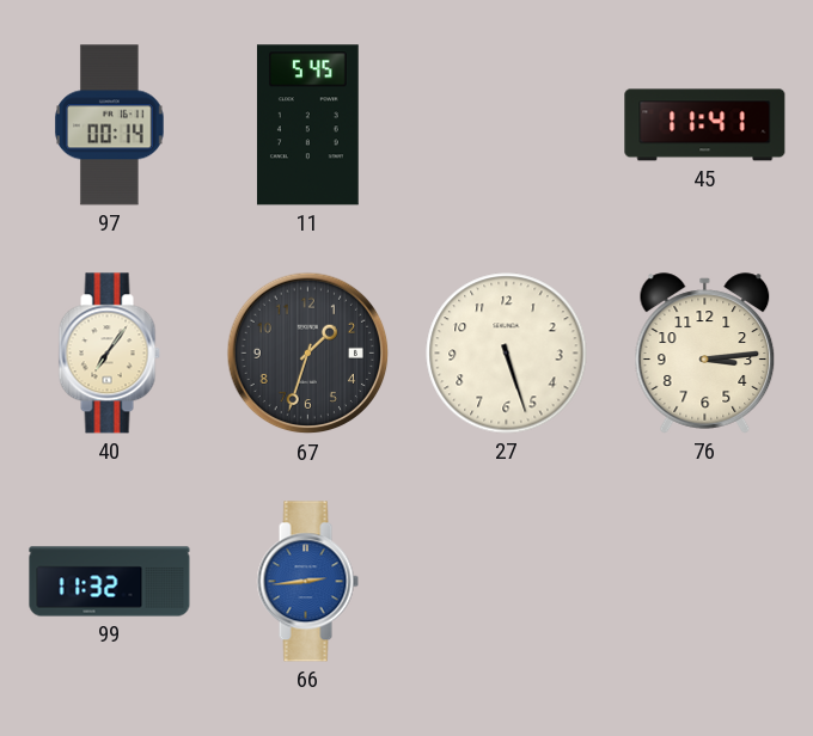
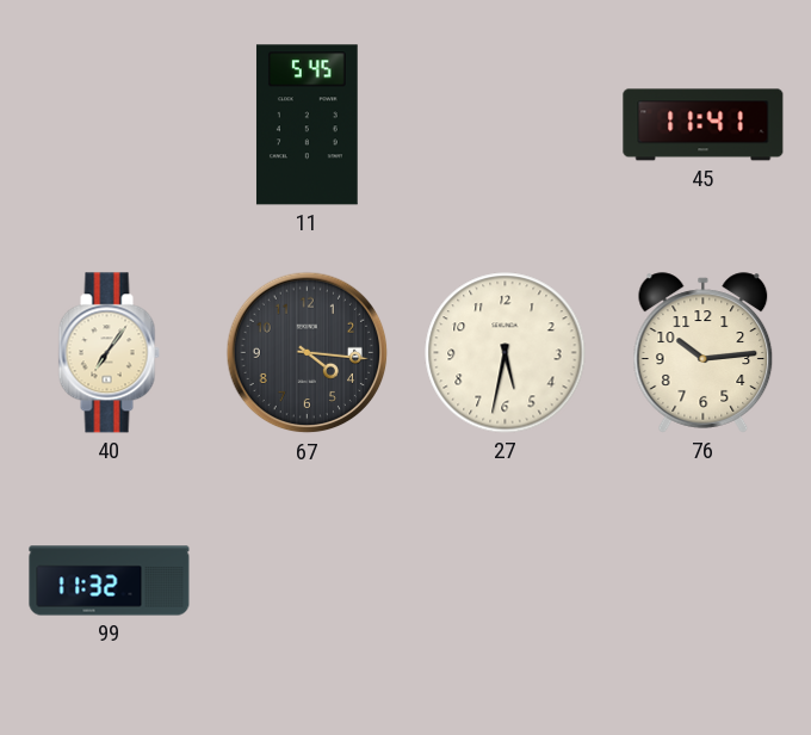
97: 00:14 -> none
67: 1:33 -> 4:16
27: 5:27 -> 5:32
76: 3:14 -> 10:14
66: 2:44 -> none
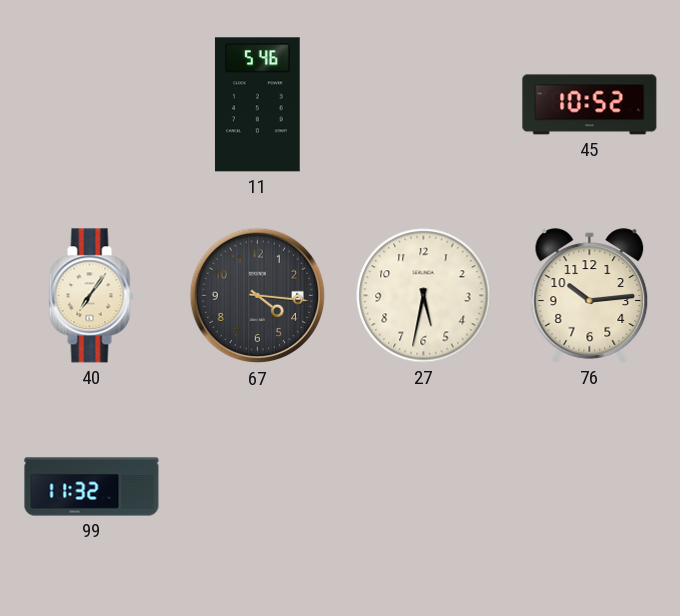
11: 5:45 -> 5:46
45: 11:41 -> 10:52
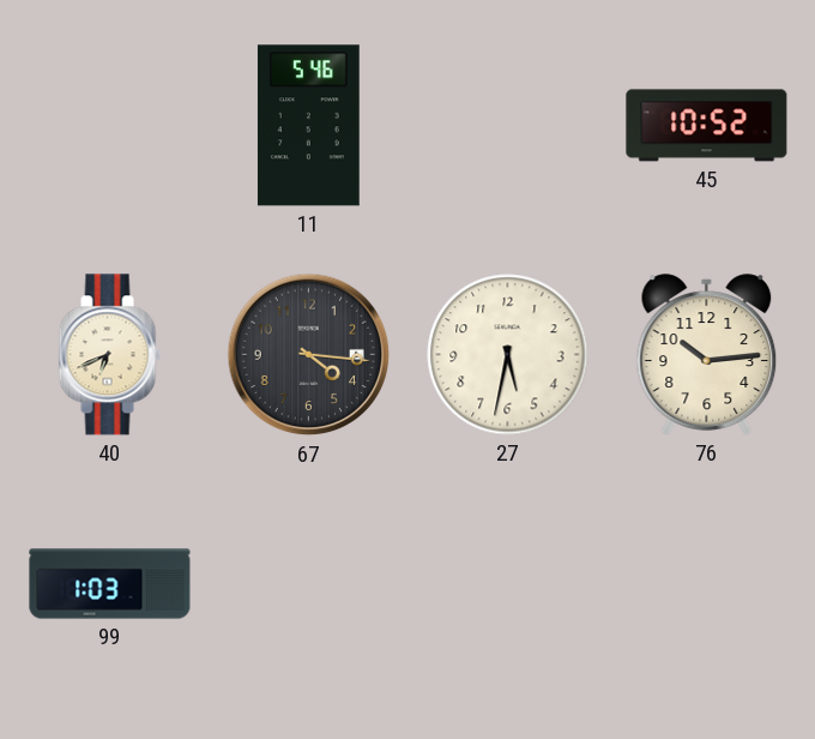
40: 7:06 -> 6:41
99: 11:32 -> 1:03
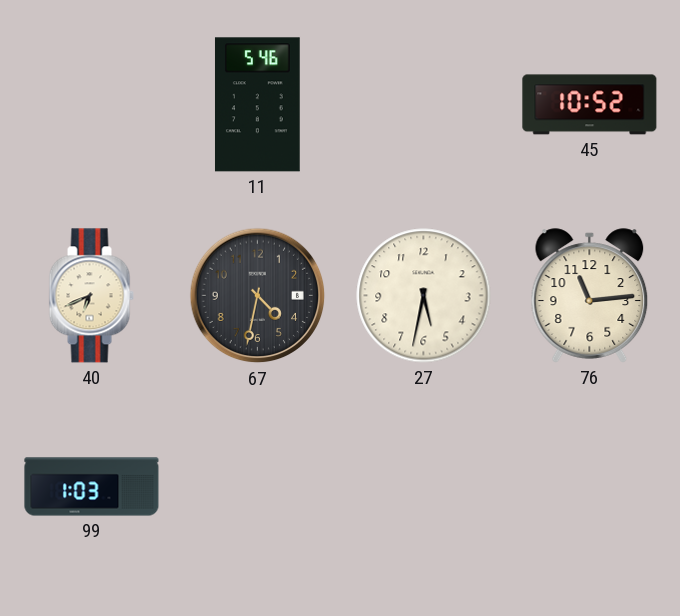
67: 4:16 -> 4:32
76: 10:14 -> 11:14
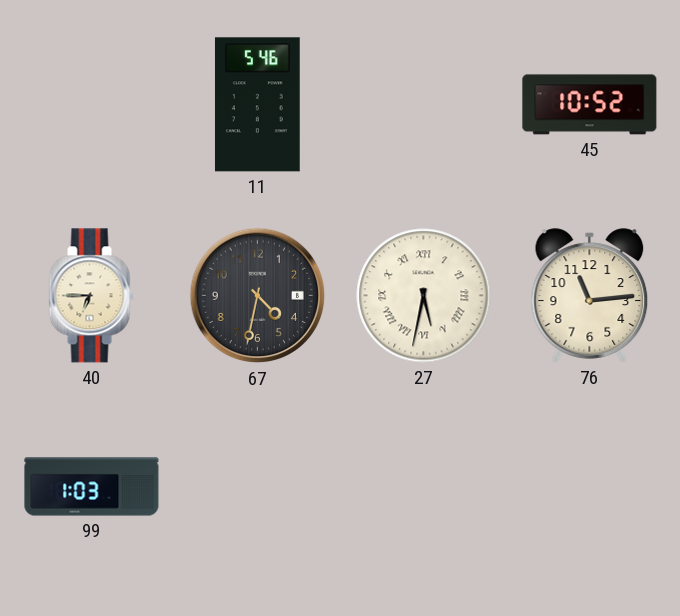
40: 6:41 -> 6:45
27 numerals: Arabic -> Roman
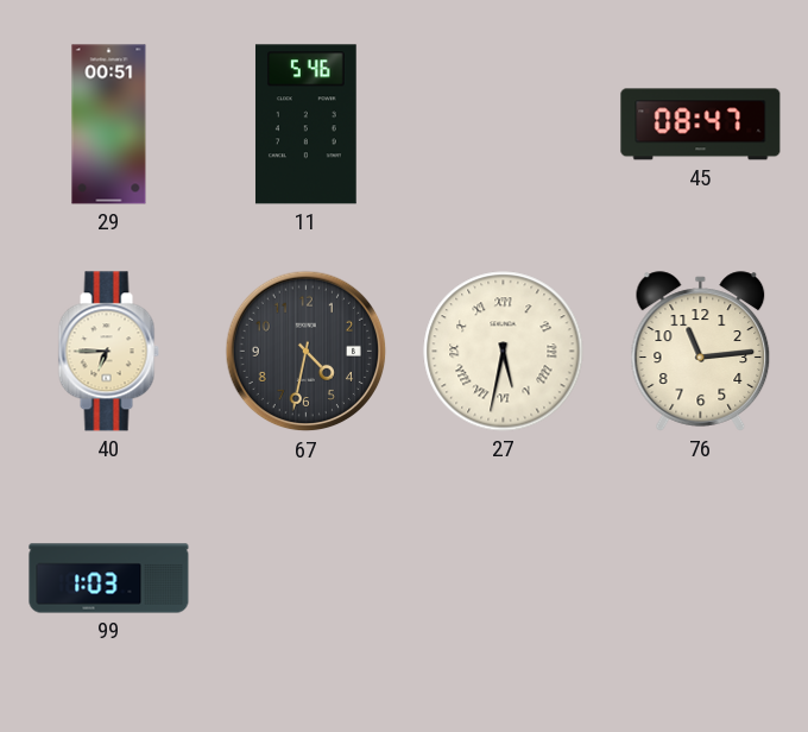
29: none -> 00:51
45: 10:52 -> 08:47
